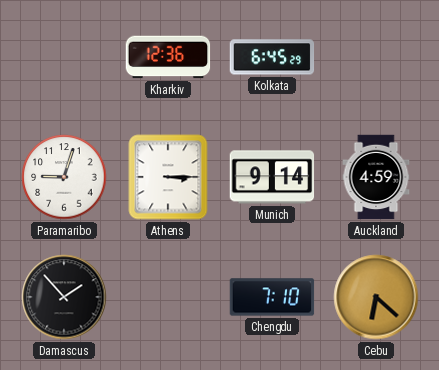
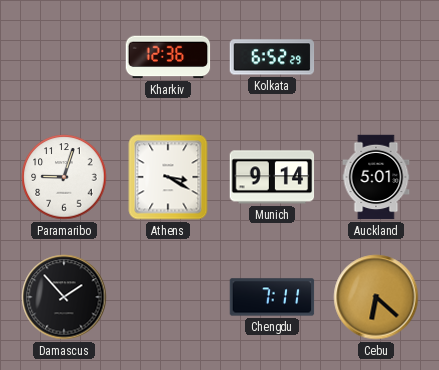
Kolkata: 6:45 -> 6:52
Athens: 3:15 -> 3:20
Auckland: 4:59 -> 5:01
Chengdu: 7:10 -> 7:11
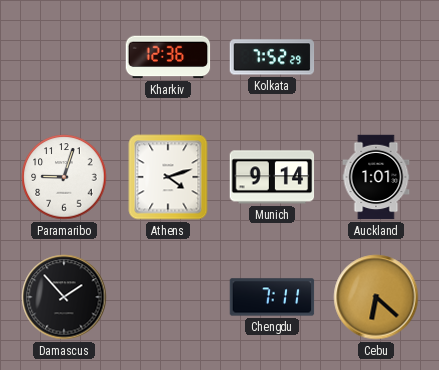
Kolkata: 6:52 -> 7:52
Athens: 3:20 -> 4:12
Auckland: 5:01 -> 1:01
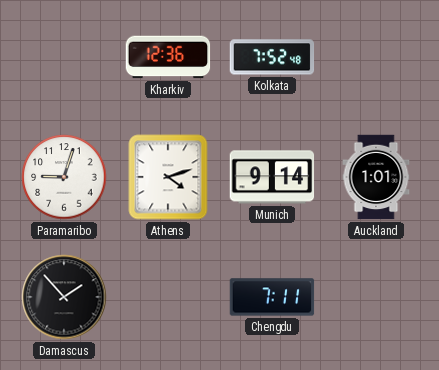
Kolkata: 7:52:29 -> 7:52:48
Cebu: 6:22 -> none
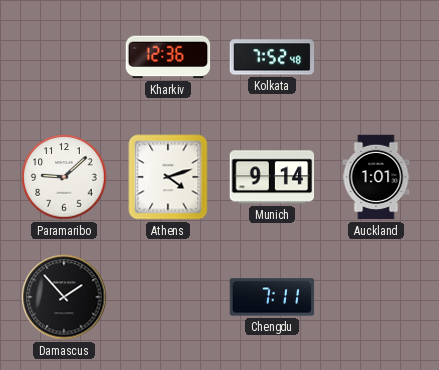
Paramaribo: 9:03 -> 9:08
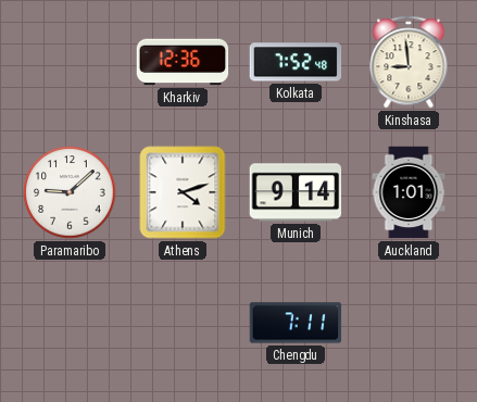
Kinshasa: none -> 8:59
Damascus: 1:53 -> none
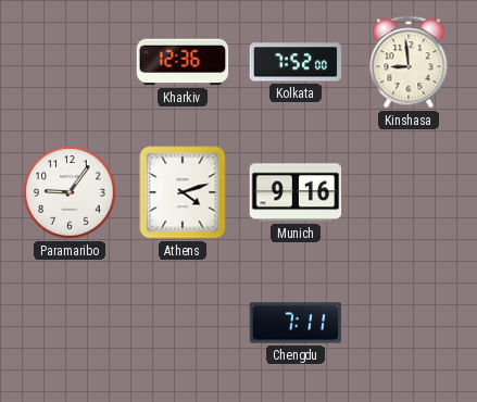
Kolkata: 7:52:48 -> 7:52:00
Paramaribo: 9:08 -> 9:06
Munich: 9:14 -> 9:16
Auckland: 1:01 -> none
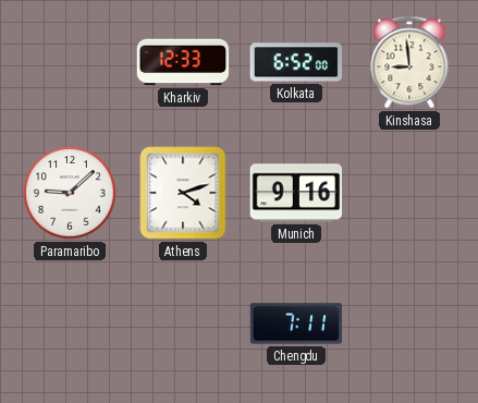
Kharkiv: 12:36 -> 12:33
Kolkata: 7:52 -> 6:52
Paramaribo: 9:06 -> 9:08
